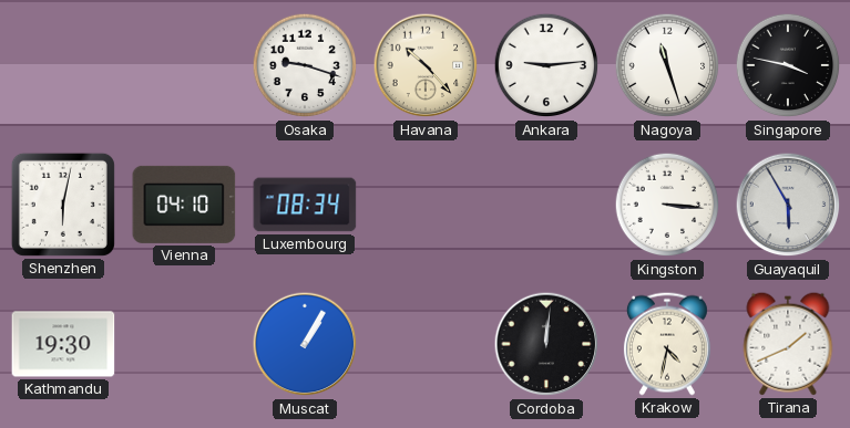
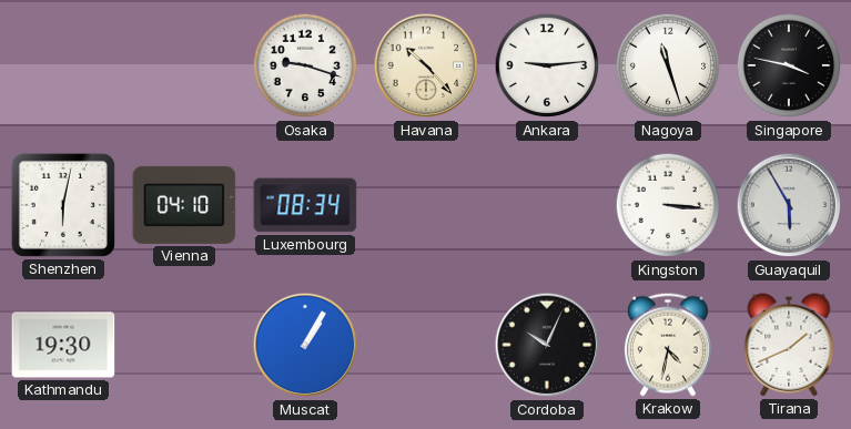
Cordoba: 12:01 -> 10:04
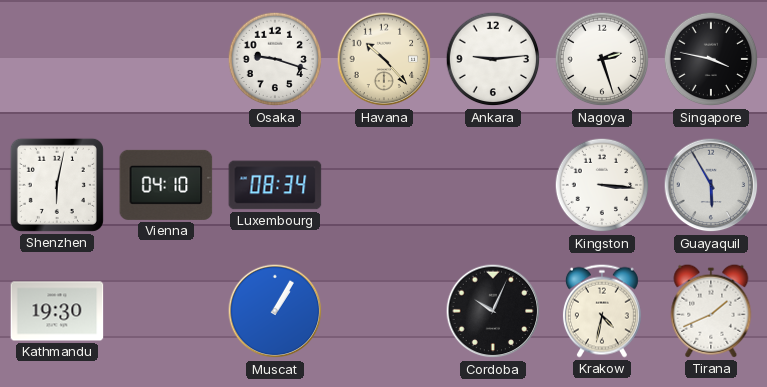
Nagoya: 11:27 -> 2:27
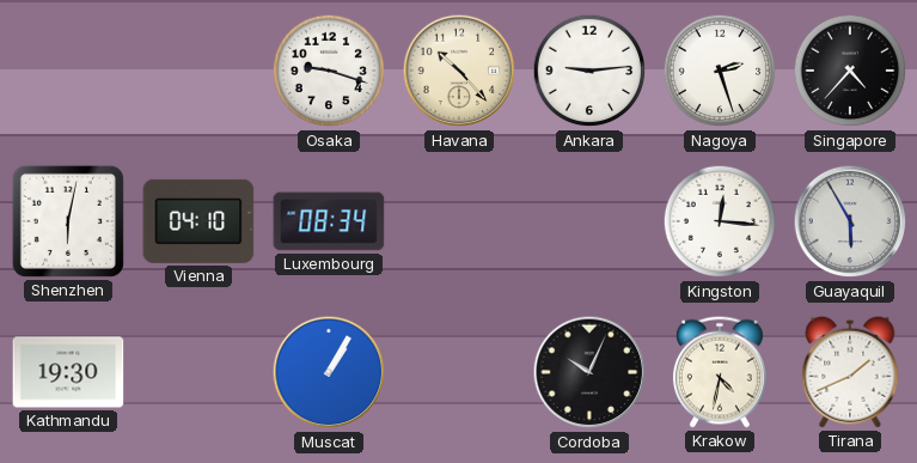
Singapore: 3:47 -> 4:37
Kingston: 3:16 -> 12:16
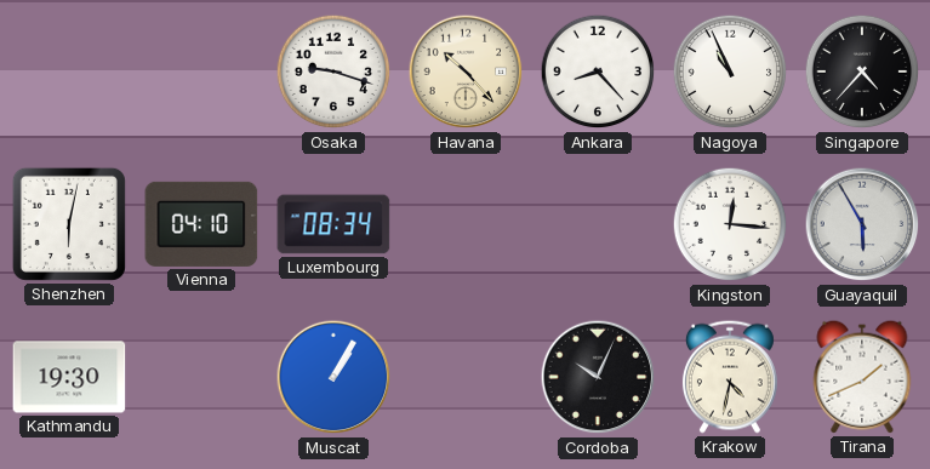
Ankara: 9:14 -> 8:23
Nagoya: 2:27 -> 10:56
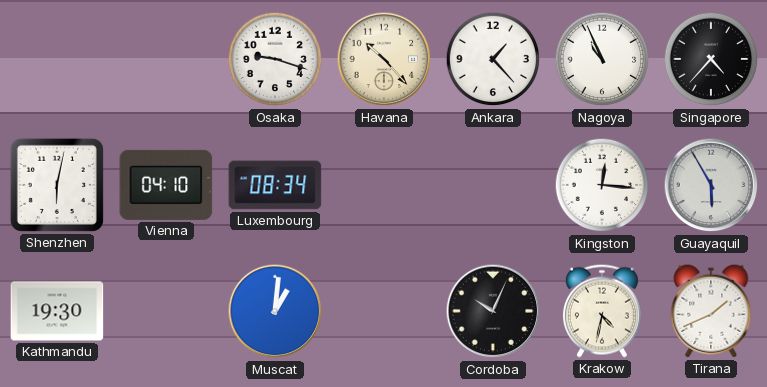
Ankara: 8:23 -> 1:23
Muscat: 1:05 -> 1:01
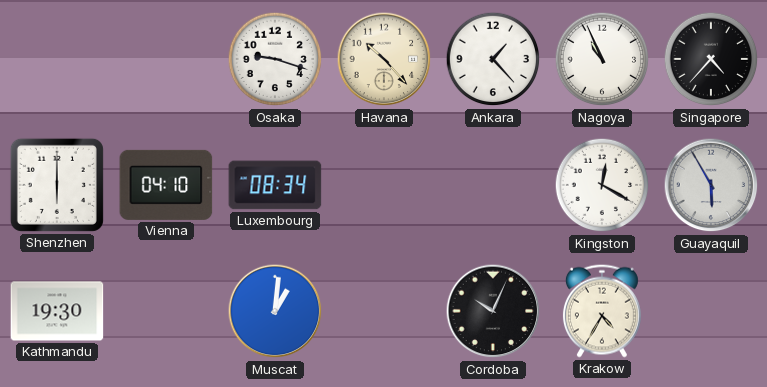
Shenzhen: 6:02 -> 6:00
Kingston: 12:16 -> 12:20
Krakow: 4:32 -> 4:35
Tirana: 1:41 -> none
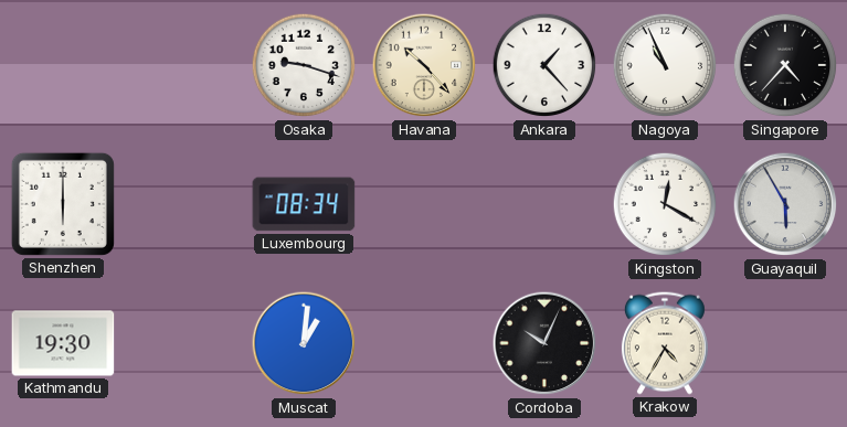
Vienna: 04:10 -> none
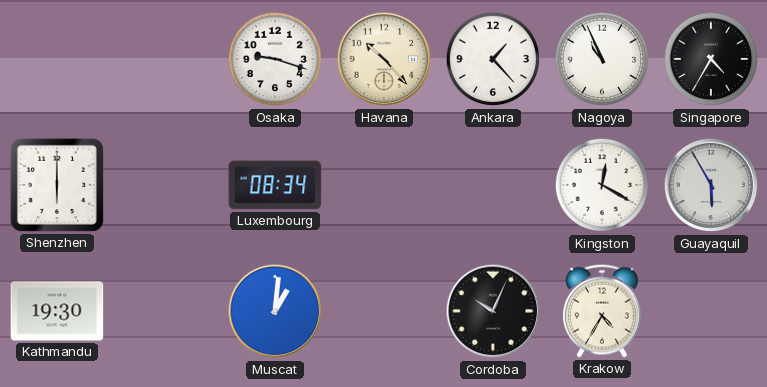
Singapore: 4:37 -> 4:35
